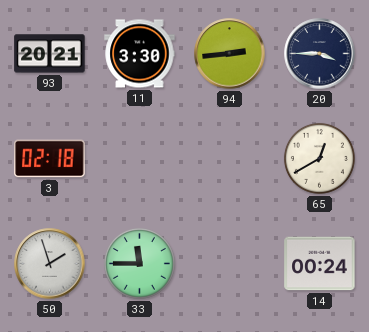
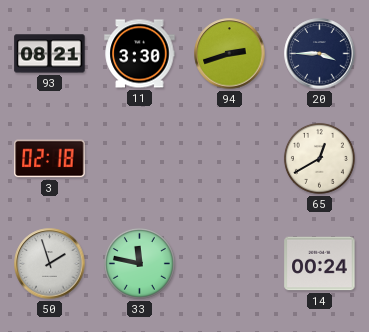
93: 20:21 -> 08:21
94: 2:44 -> 2:42
33: 11:45 -> 11:47
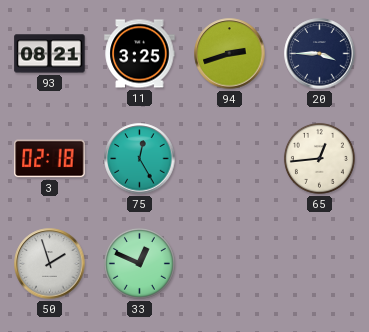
11: 3:30 -> 3:25
75: none -> 12:25
65: 12:40 -> 12:44
33: 11:47 -> 12:49
14: 00:24 -> none
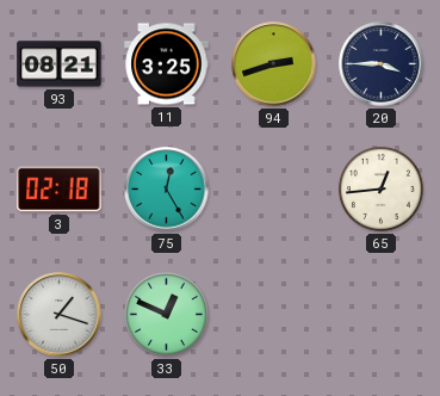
50: 1:57 -> 1:18
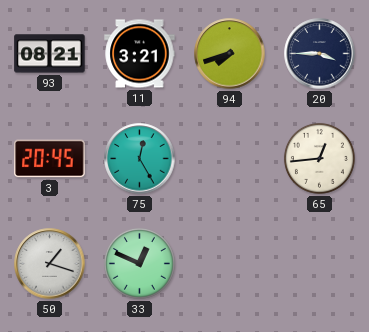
11: 3:25 -> 3:21
94: 2:42 -> 7:42
3: 02:18 -> 20:45
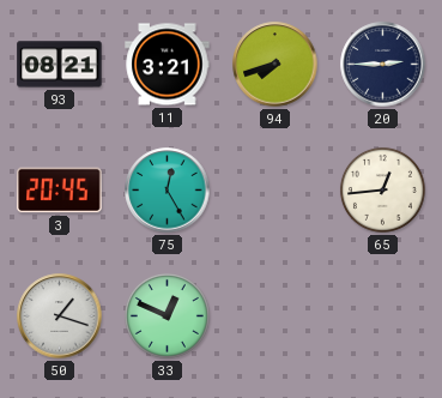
20: 3:45 -> 2:45
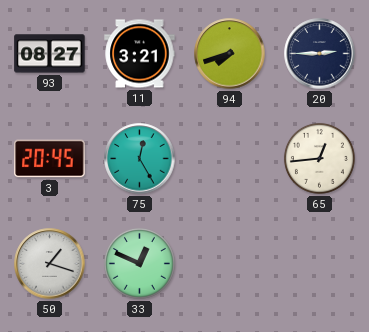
93: 08:21 -> 08:27
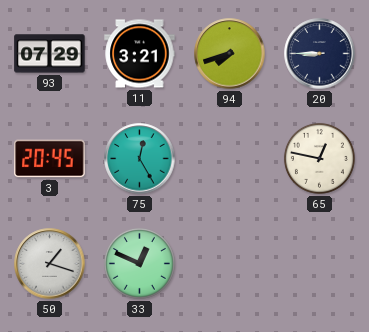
93: 08:27 -> 07:29
20: 2:45 -> 8:45
65: 12:44 -> 12:47
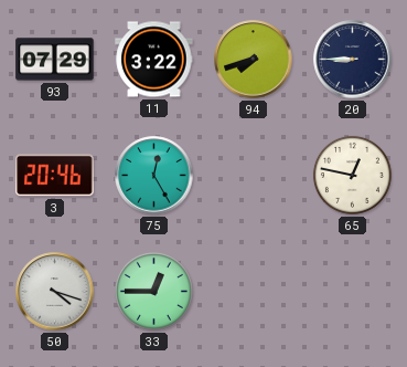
11: 3:21 -> 3:22
3: 20:45 -> 20:46
50: 1:18 -> 4:18
33: 12:49 -> 12:45
